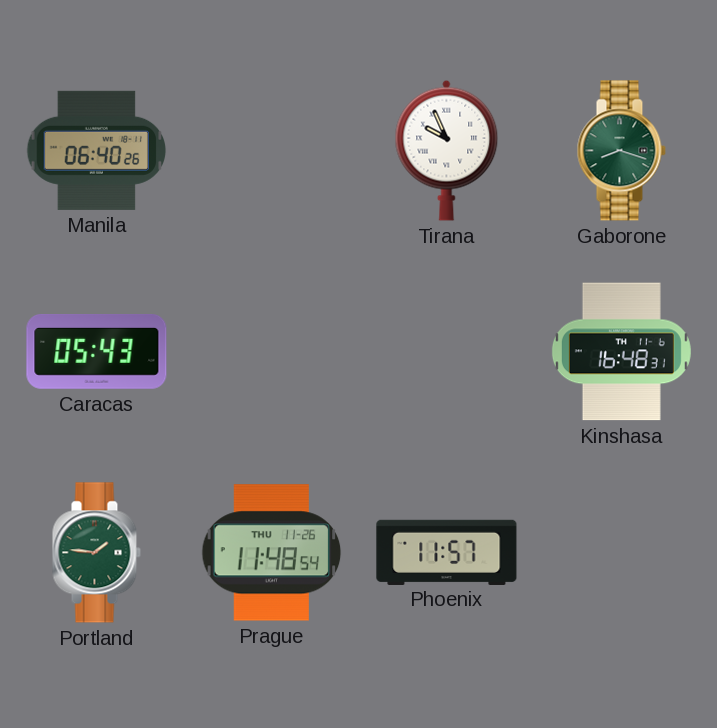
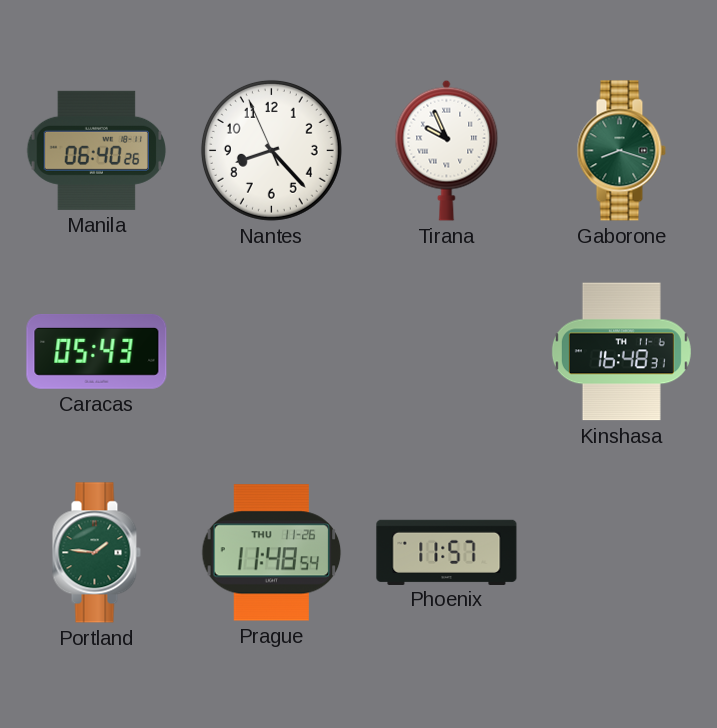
Nantes: none -> 8:22
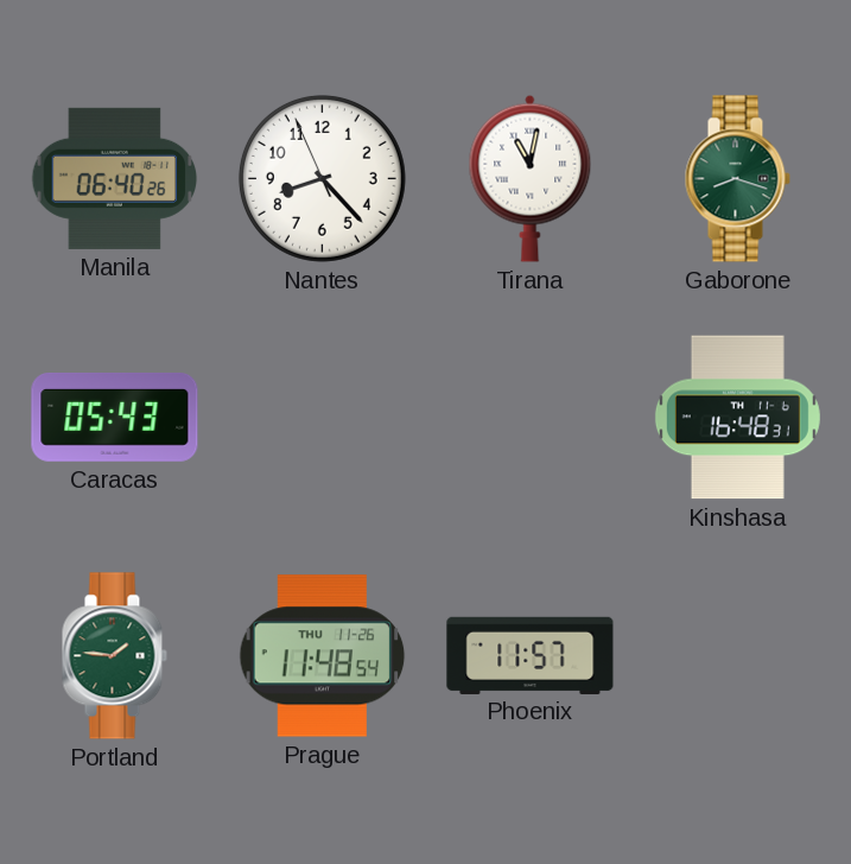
Tirana: 9:56 -> 11:02
